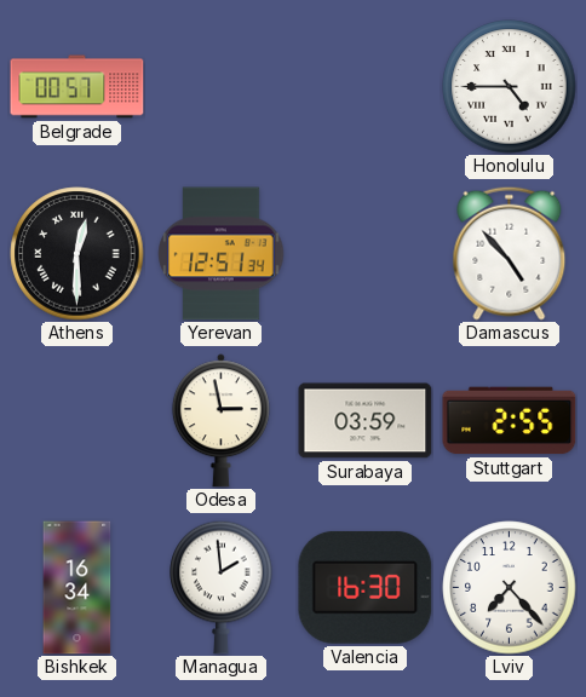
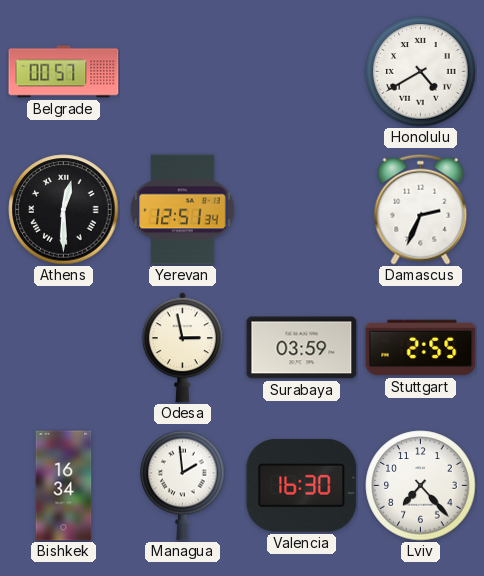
Honolulu: 4:45 -> 4:40
Damascus: 4:53 -> 2:34
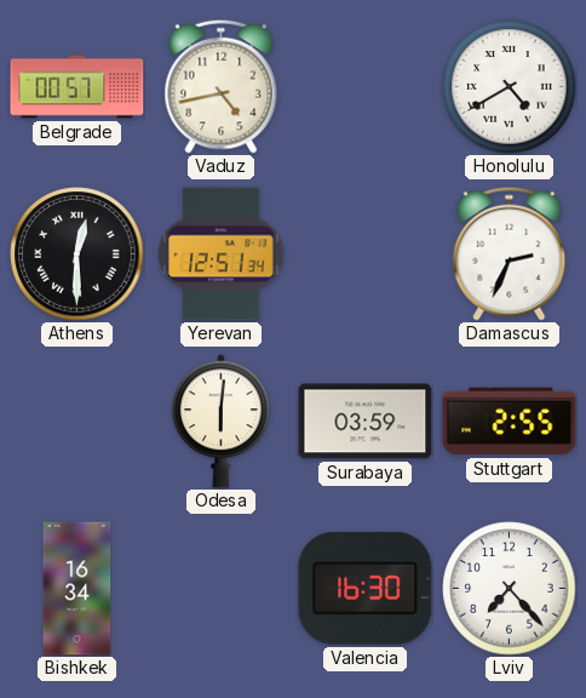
Vaduz: none -> 4:43
Odesa: 2:58 -> 6:01
Managua: 1:59 -> none
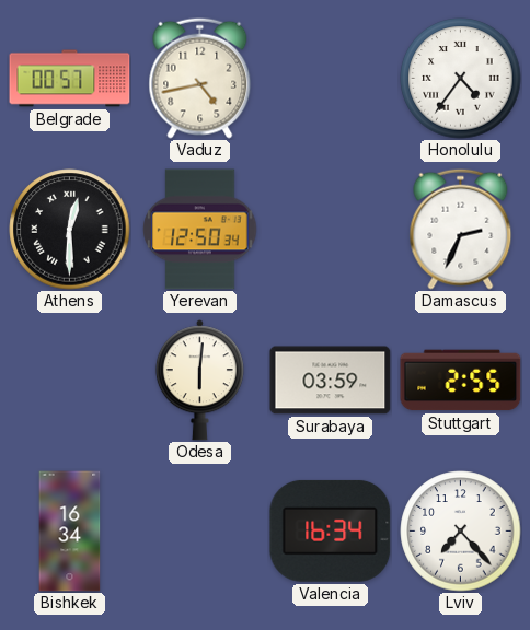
Honolulu: 4:40 -> 4:36
Yerevan: 12:51 -> 12:50
Valencia: 16:30 -> 16:34
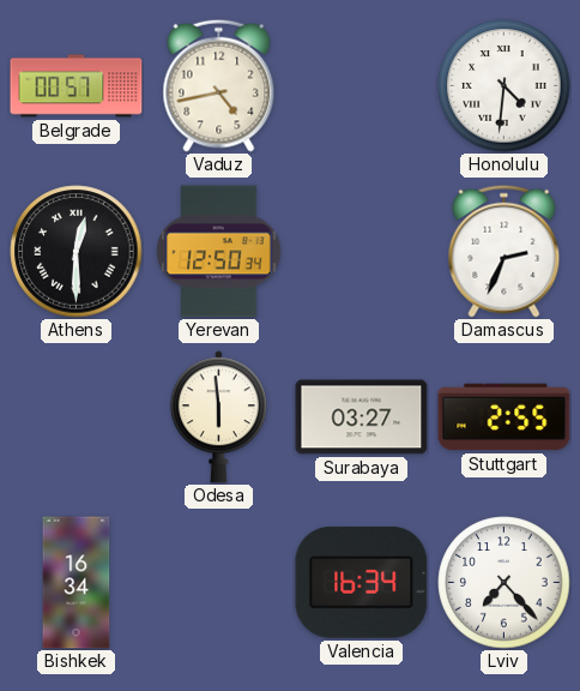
Honolulu: 4:36 -> 4:31
Odesa: 6:01 -> 5:59
Surabaya: 03:59 -> 03:27
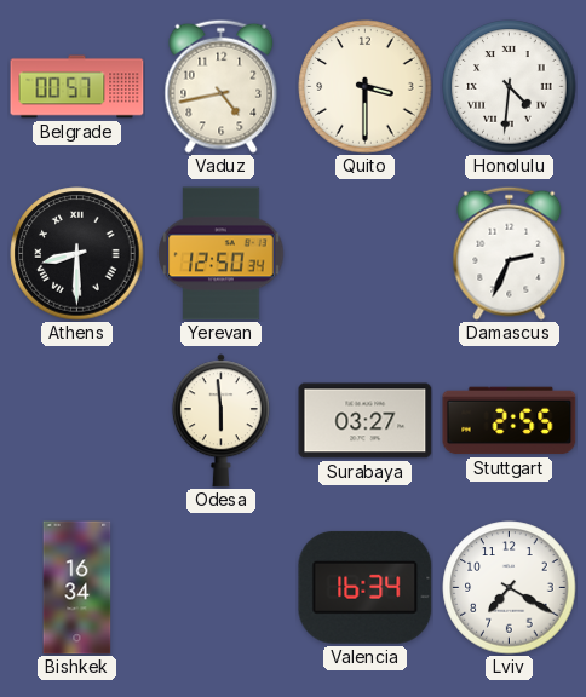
Quito: none -> 3:30
Athens: 12:30 -> 8:30
Lviv: 7:23 -> 7:20
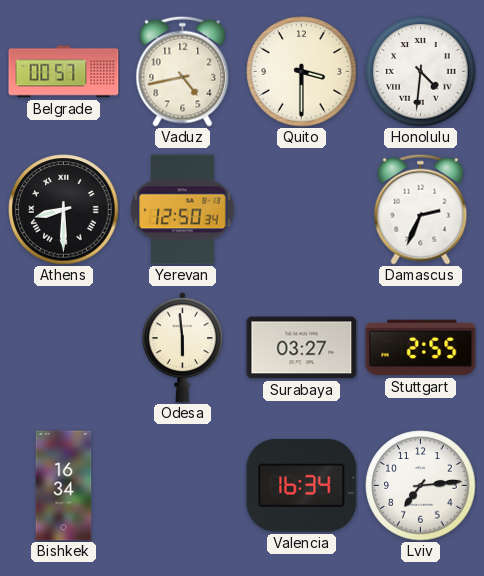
Lviv: 7:20 -> 7:14
